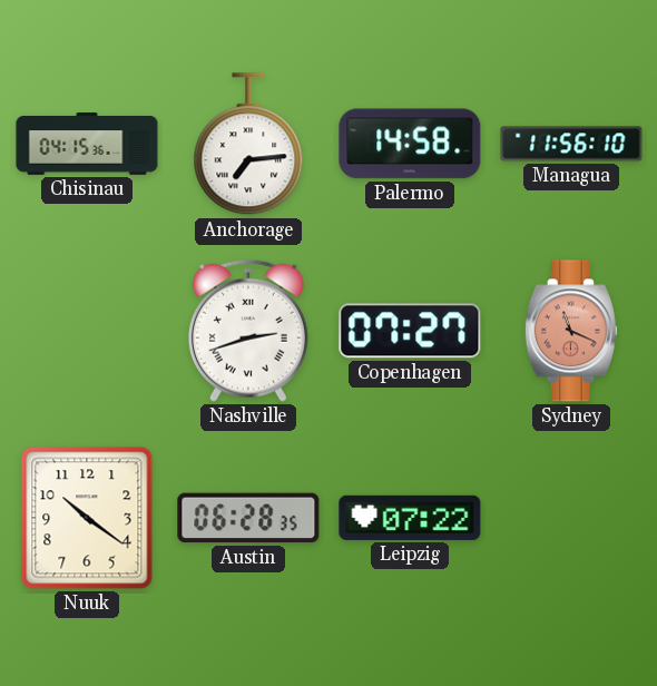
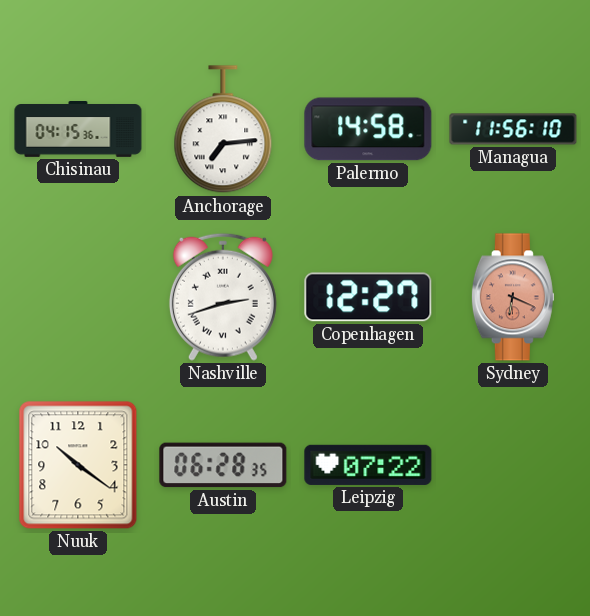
Copenhagen: 07:27 -> 12:27
Sydney: 11:19 -> 6:19
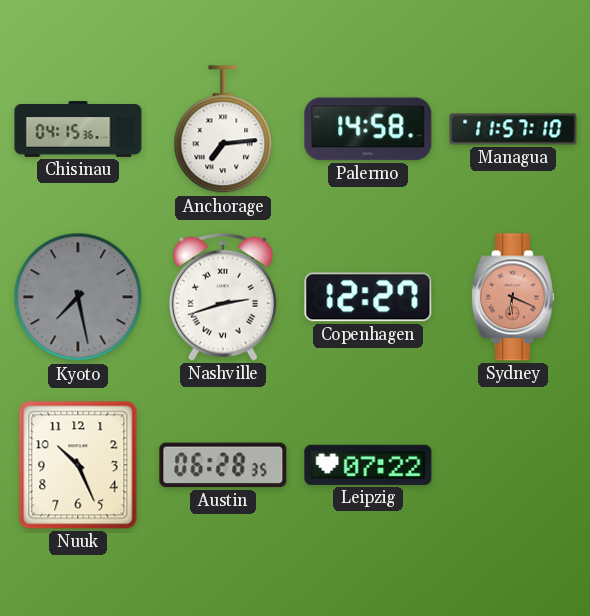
Managua: 11:56 -> 11:57
Kyoto: none -> 7:28
Nuuk: 10:21 -> 10:26
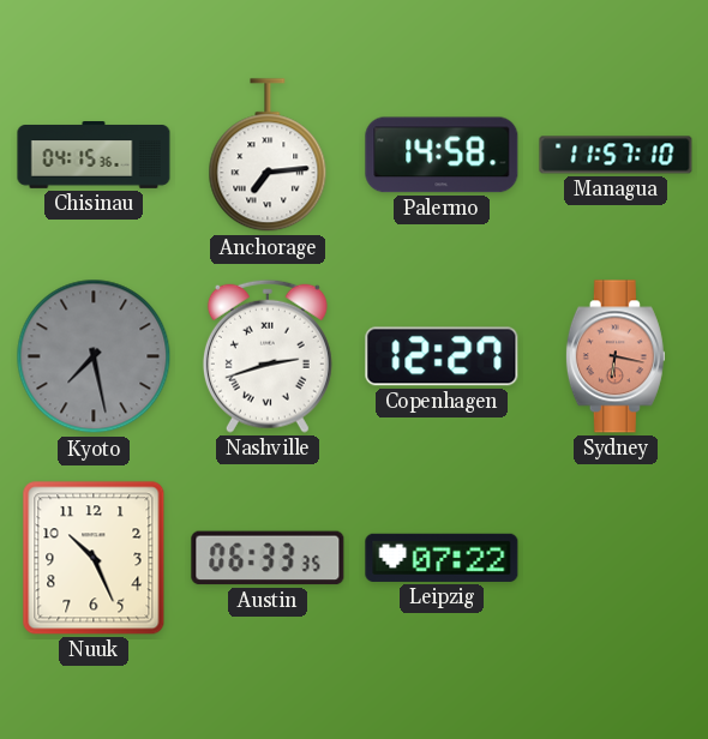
Sydney: 6:19 -> 6:17
Austin: 06:28 -> 06:33
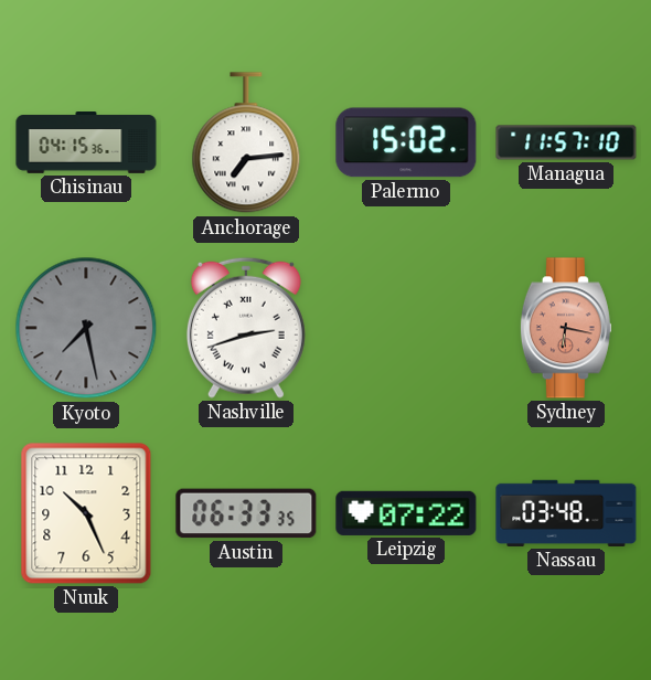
Palermo: 14:58 -> 15:02
Copenhagen: 12:27 -> none
Nassau: none -> 03:48
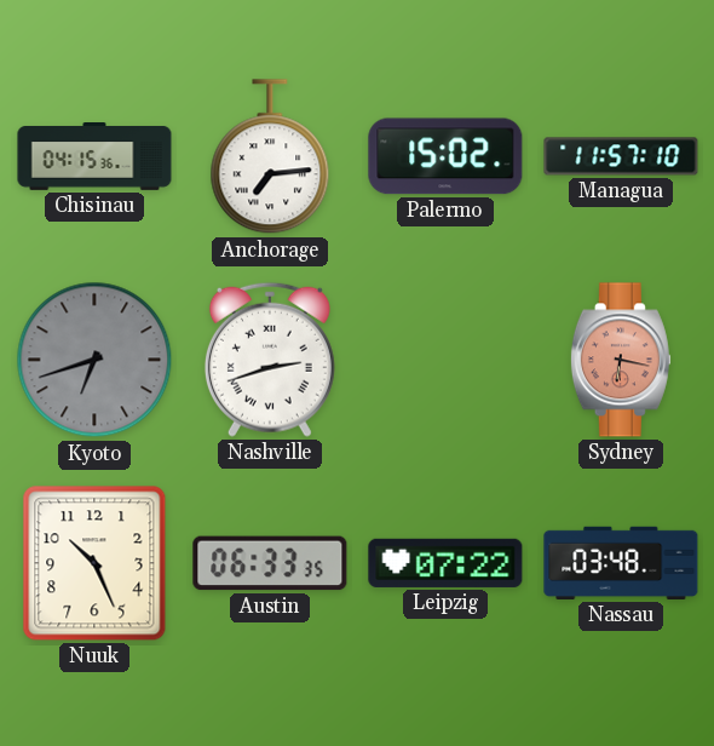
Kyoto: 7:28 -> 6:42
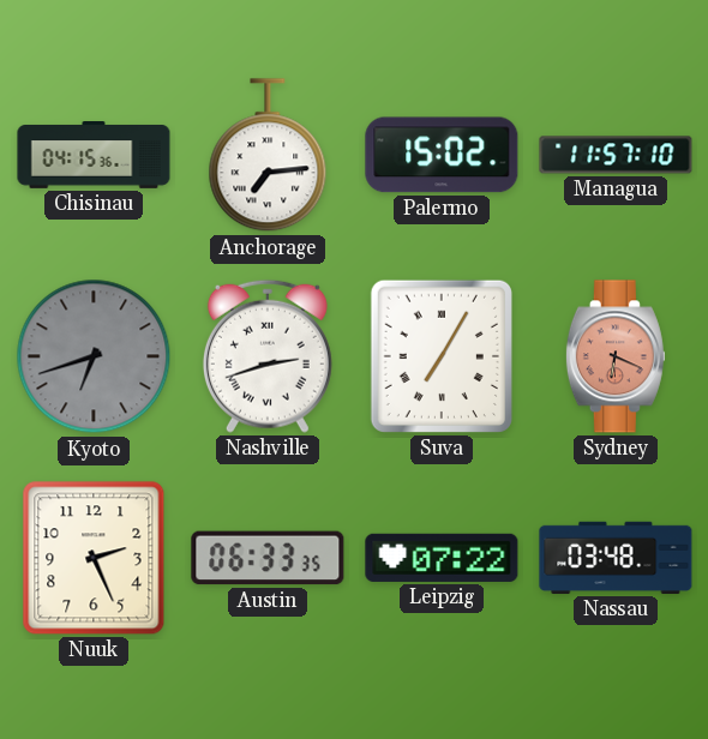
Suva: none -> 7:05
Sydney: 6:17 -> 6:19
Nuuk: 10:26 -> 2:26
